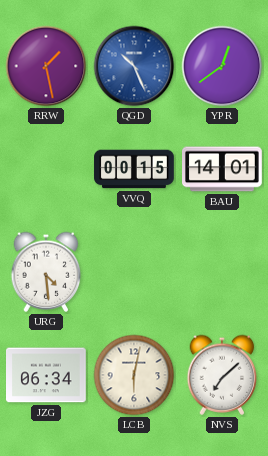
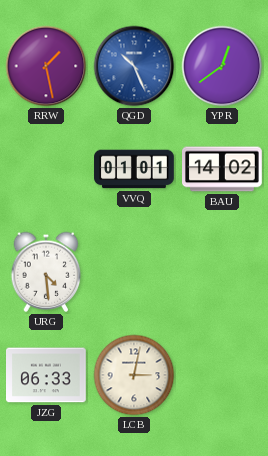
VVQ: 00:15 -> 01:01
BAU: 14:01 -> 14:02
JZG: 06:34 -> 06:33
LCB: 6:02 -> 3:02
NVS: 7:08 -> none
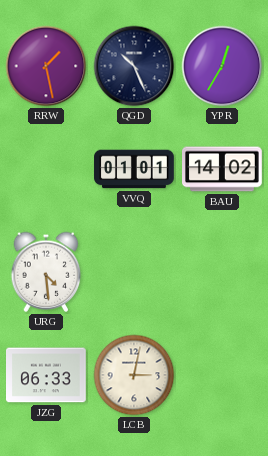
QGD dial: blue -> navy
YPR: 12:39 -> 12:35
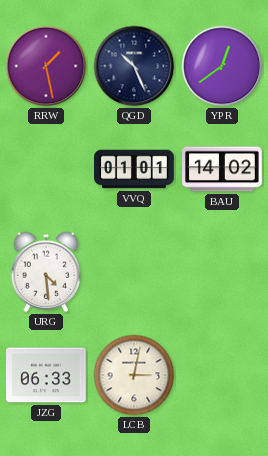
YPR: 12:35 -> 12:39
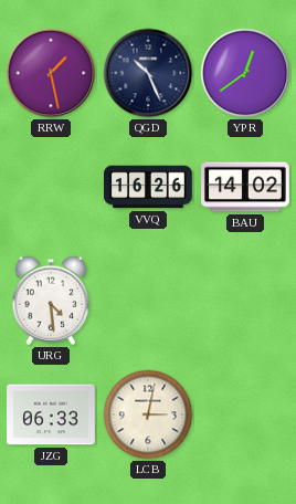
VVQ: 01:01 -> 16:26
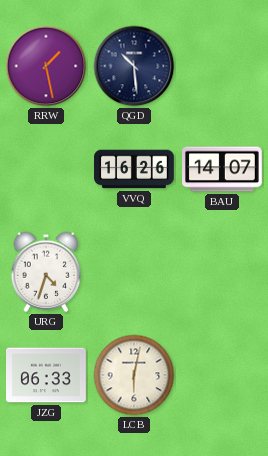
QGD: 10:26 -> 10:29
YPR: 12:39 -> none
BAU: 14:02 -> 14:07
URG: 4:29 -> 4:33
LCB: 3:02 -> 6:02
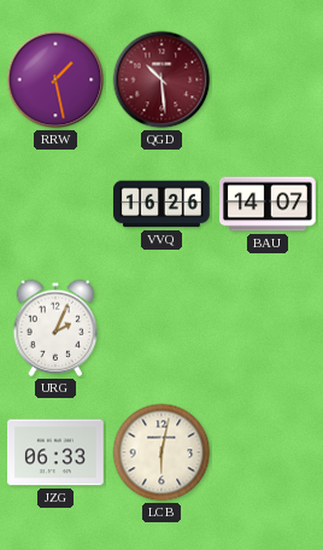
QGD dial: navy -> burgundy
URG: 4:33 -> 2:04
